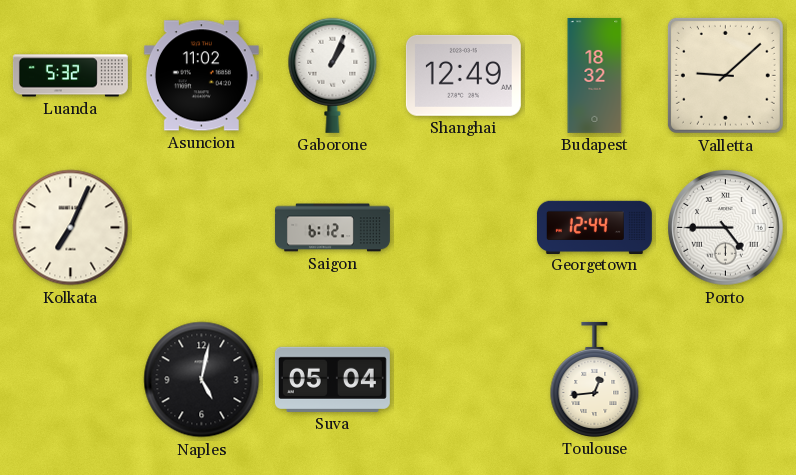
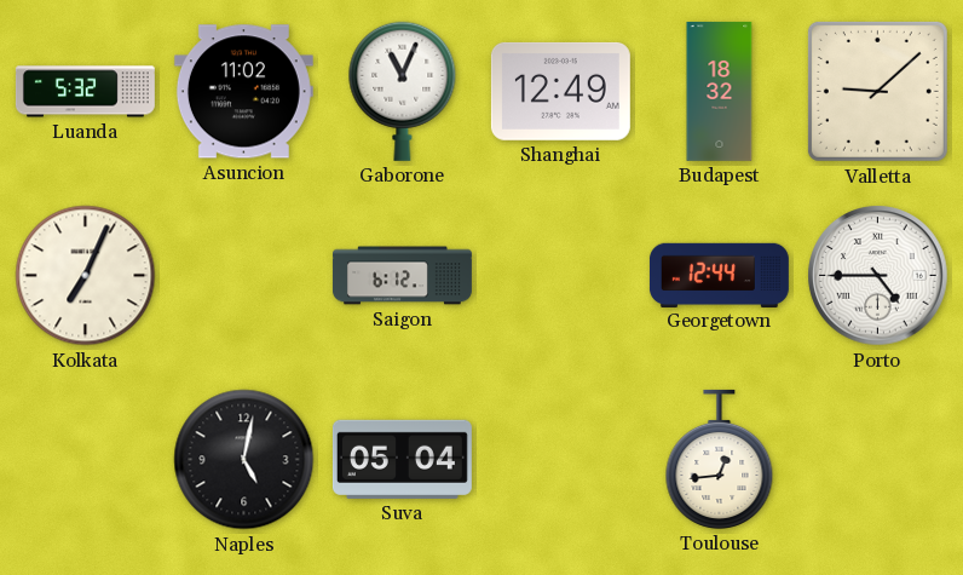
Gaborone: 1:04 -> 11:04
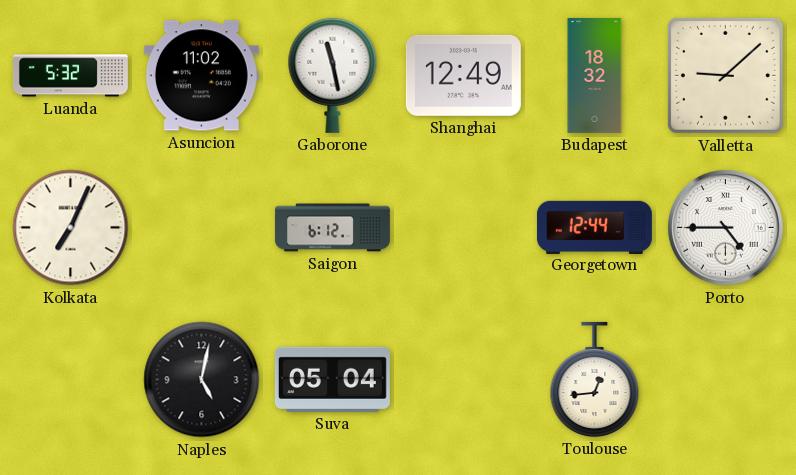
Gaborone: 11:04 -> 11:28
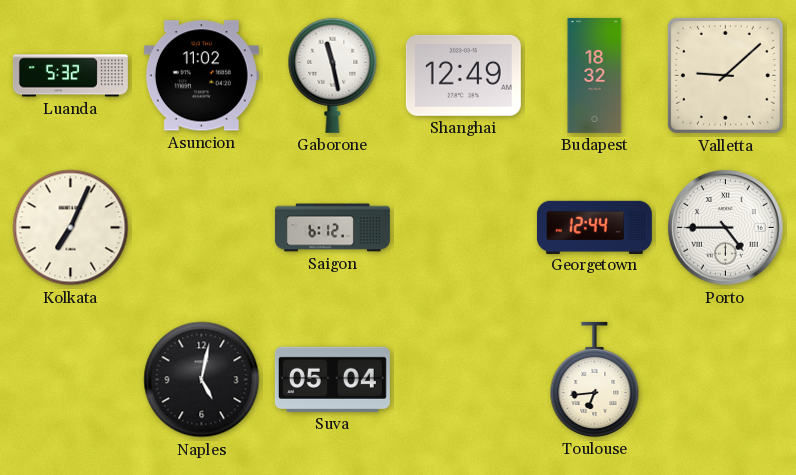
Toulouse: 12:44 -> 6:44
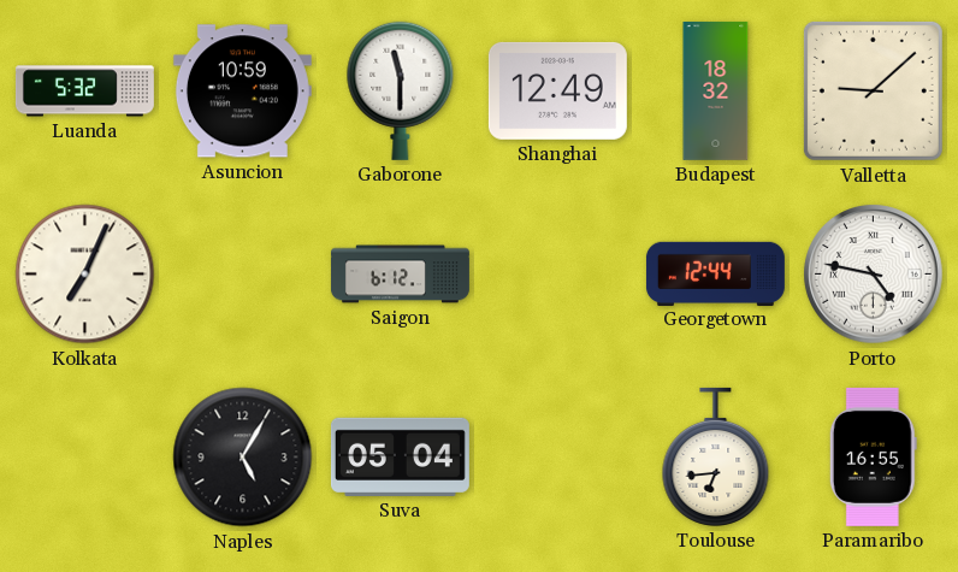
Asuncion: 11:02 -> 10:59
Gaborone: 11:28 -> 11:30
Porto: 4:45 -> 4:47
Naples: 5:02 -> 5:05
Paramaribo: none -> 16:55
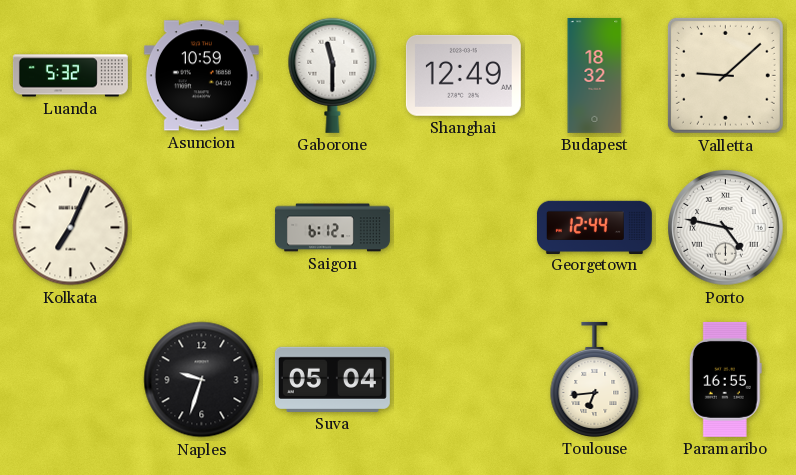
Naples: 5:05 -> 9:33
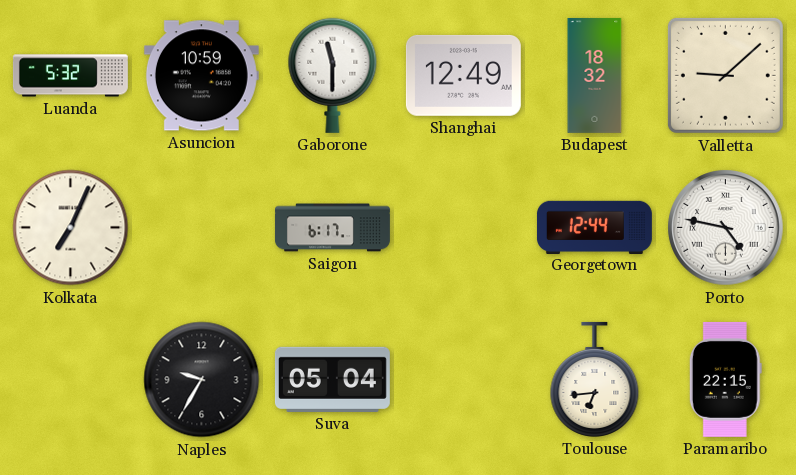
Saigon: 6:12 -> 6:17
Naples: 9:33 -> 9:35
Paramaribo: 16:55 -> 22:15
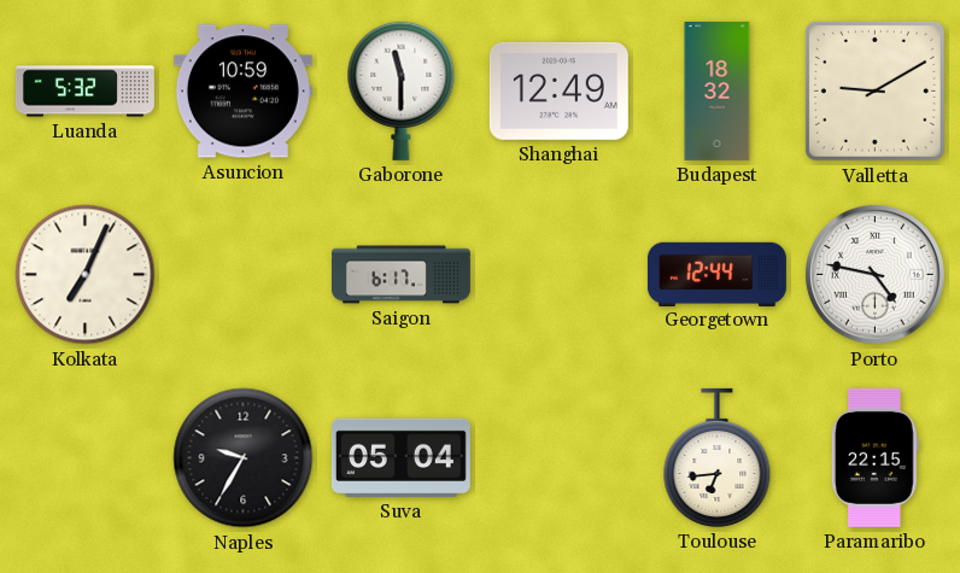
Valletta: 9:08 -> 9:10
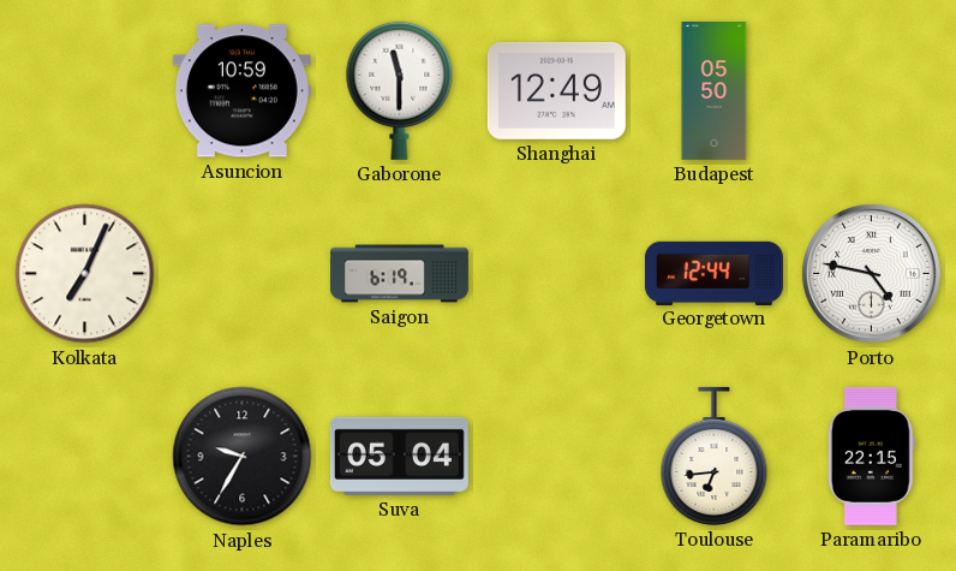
Luanda: 5:32 -> none
Budapest: 18:32 -> 05:50
Valletta: 9:10 -> none
Saigon: 6:17 -> 6:19
